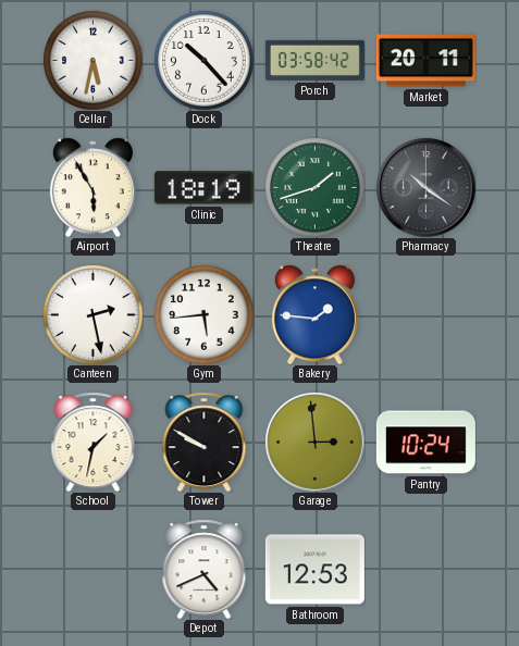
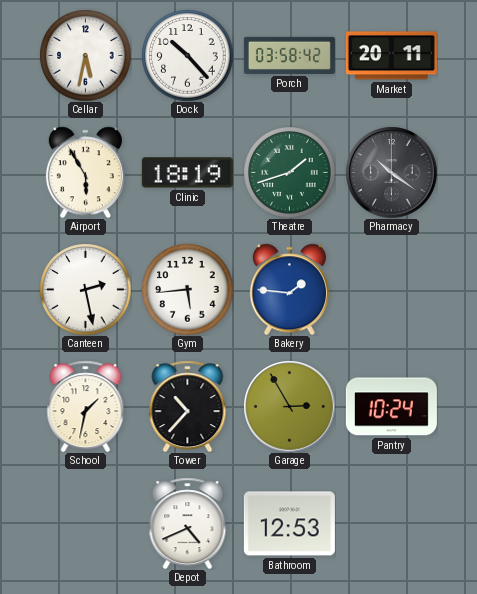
Tower: 9:50 -> 10:37
Garage: 2:59 -> 2:55
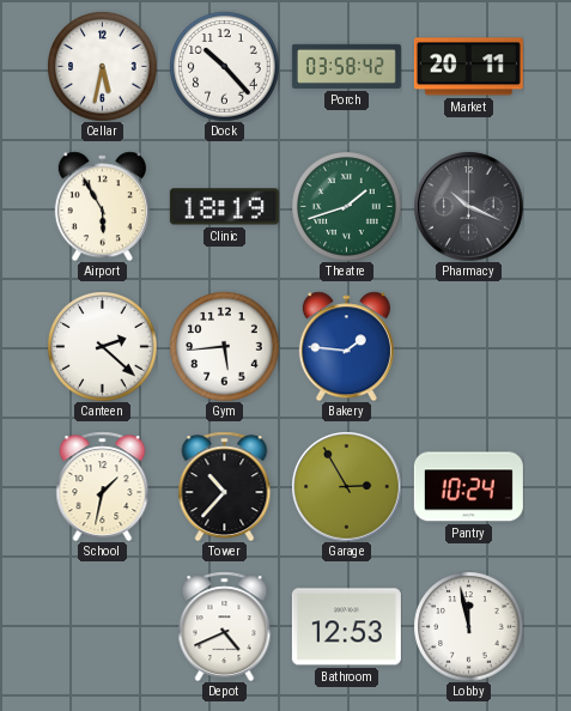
Pharmacy: 10:21 -> 10:19
Canteen: 2:28 -> 2:22
Lobby: none -> 11:58
